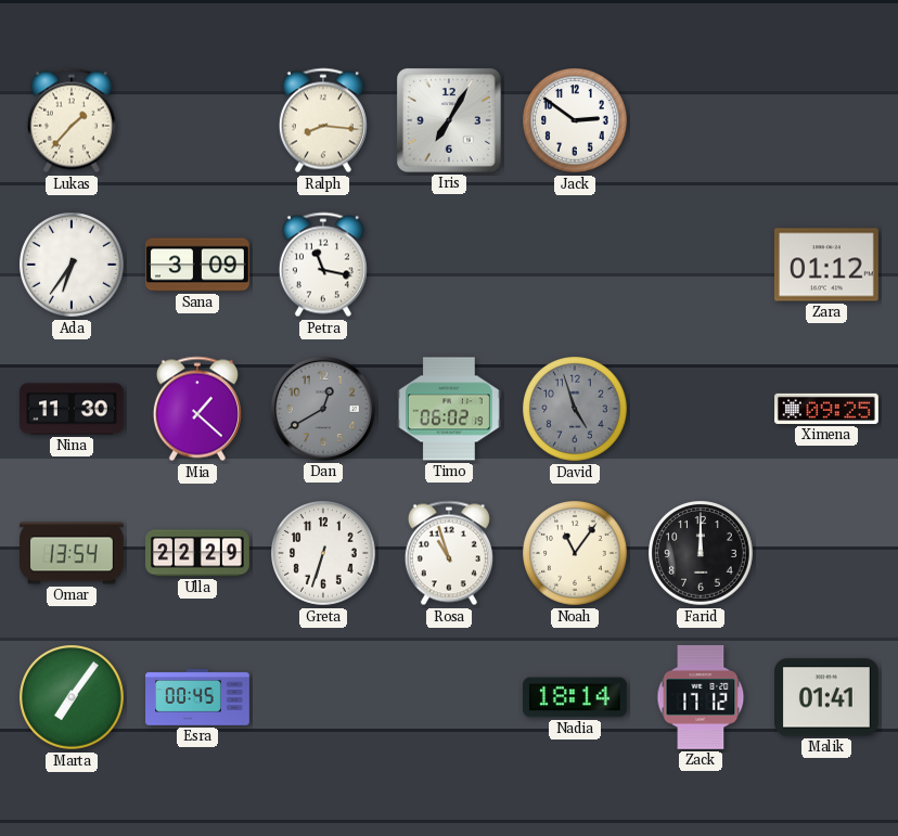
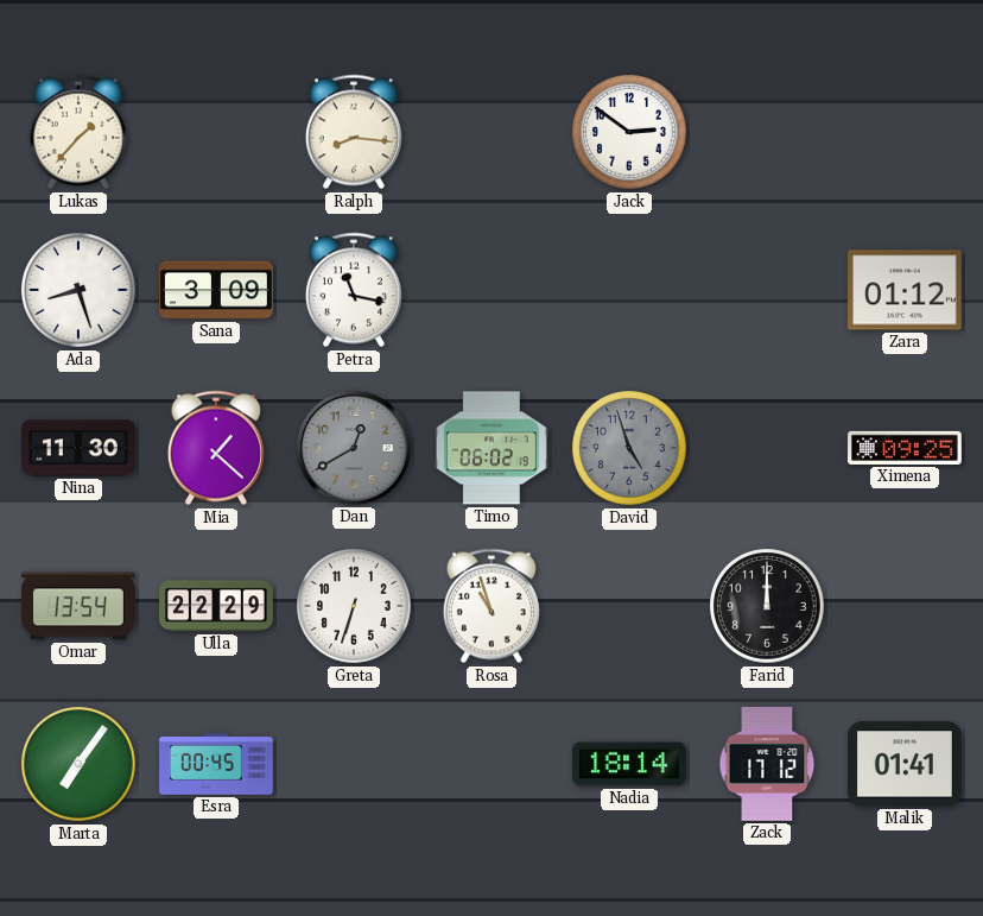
Iris: 7:05 -> none
Ada: 6:36 -> 8:27
Noah: 11:06 -> none
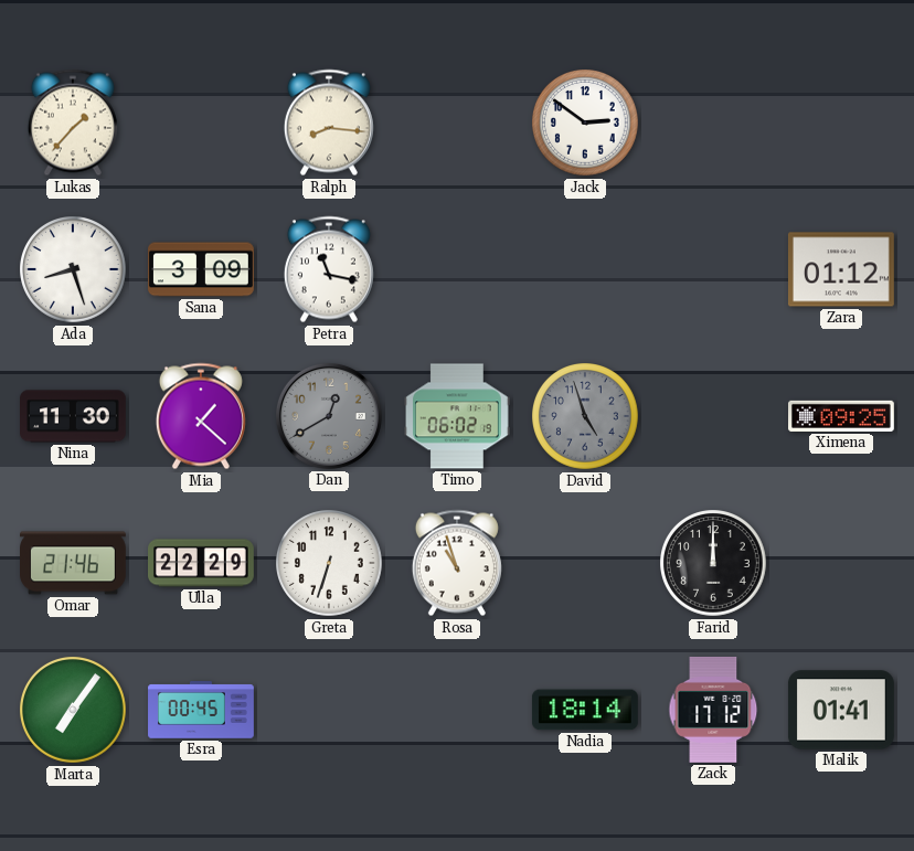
Omar: 13:54 -> 21:46
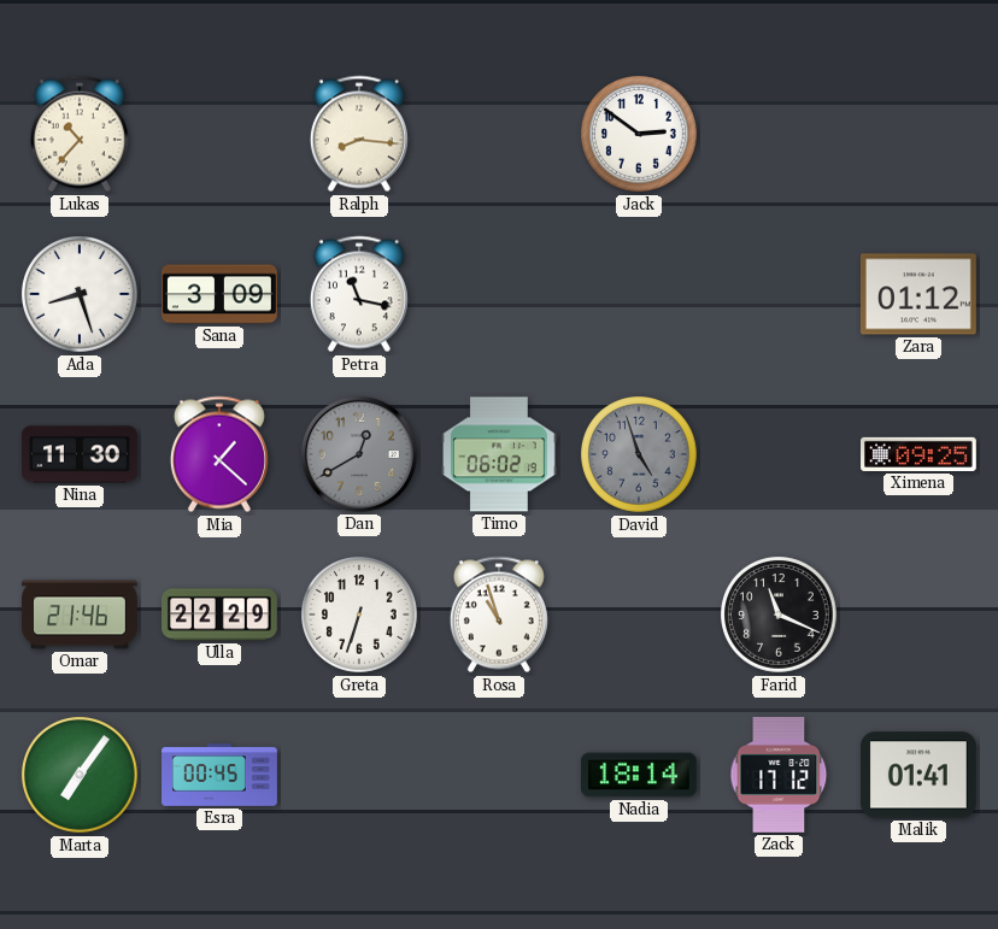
Lukas: 1:37 -> 10:37
Farid: 12:00 -> 11:19
